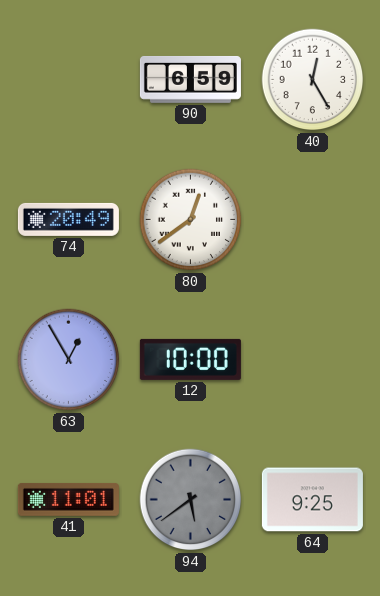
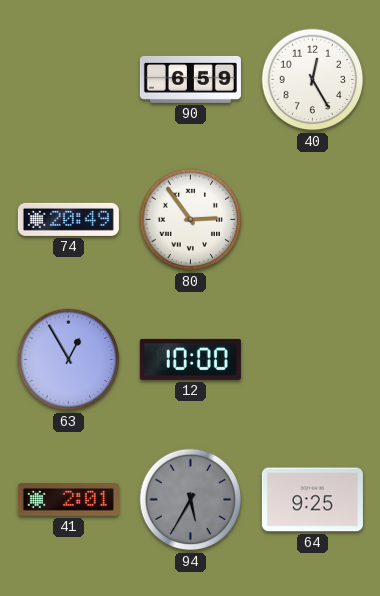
80: 12:39 -> 2:54
41: 11:01 -> 2:01
94: 5:39 -> 5:35
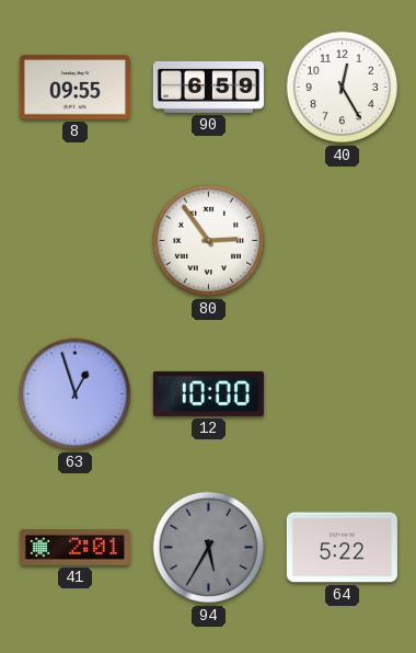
8: none -> 09:55
74: 20:49 -> none
63: 12:55 -> 12:57
64: 9:25 -> 5:22
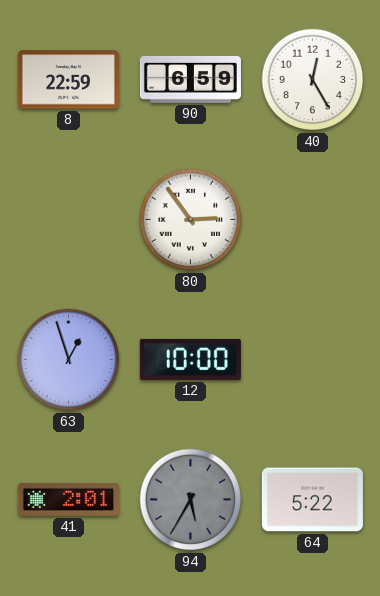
8: 09:55 -> 22:59
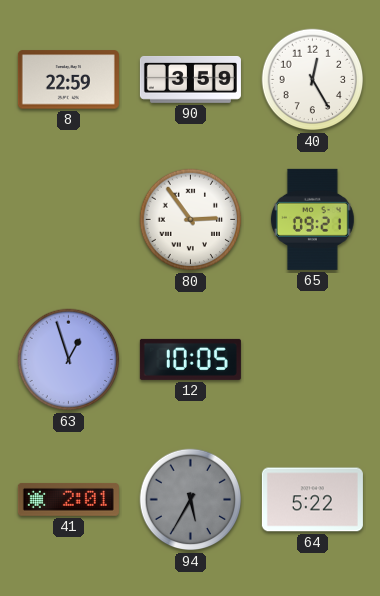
90: 6:59 -> 3:59
65: none -> 09:21
12: 10:00 -> 10:05
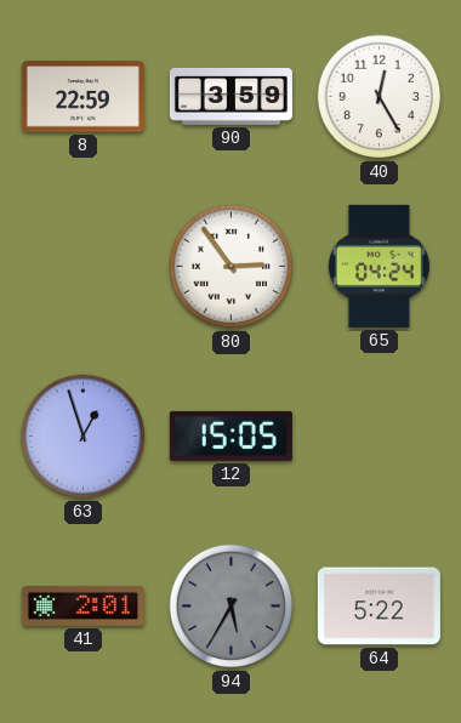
65: 09:21 -> 04:24
12: 10:05 -> 15:05
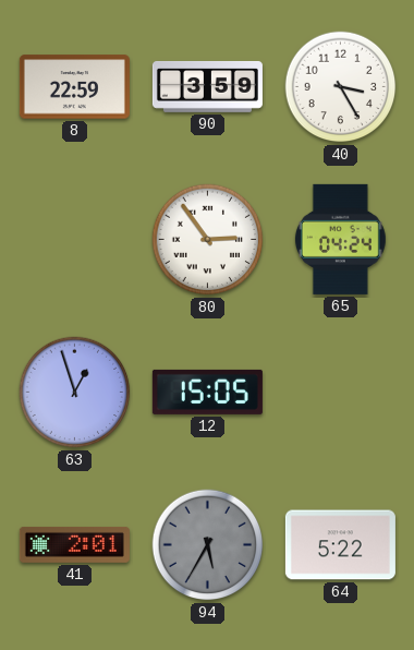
40: 12:25 -> 3:25
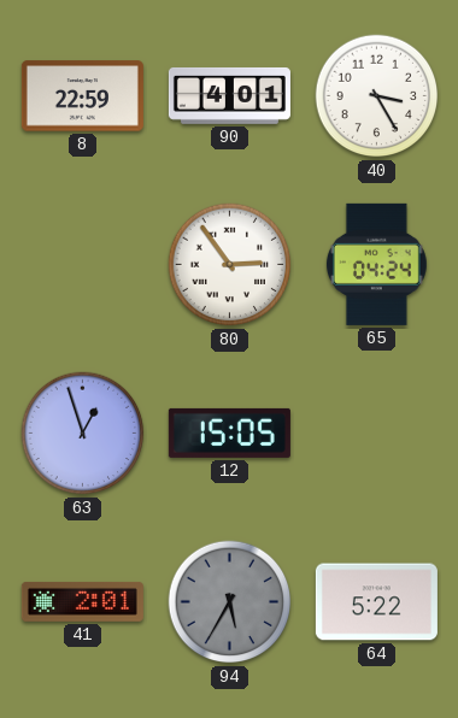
90: 3:59 -> 4:01
